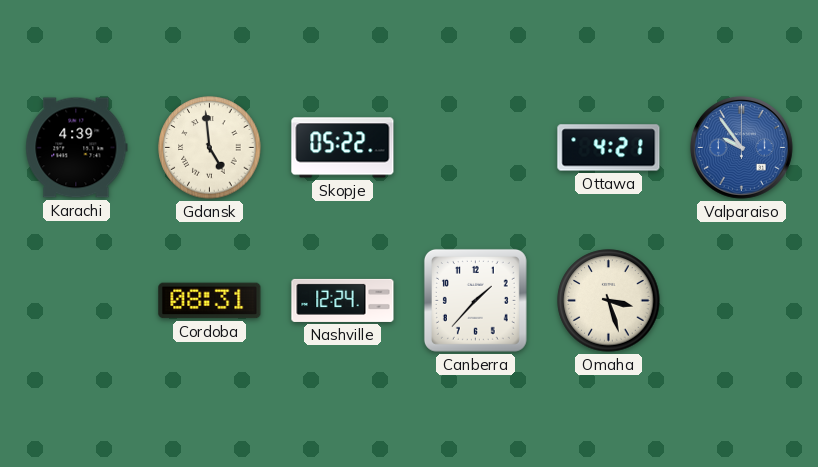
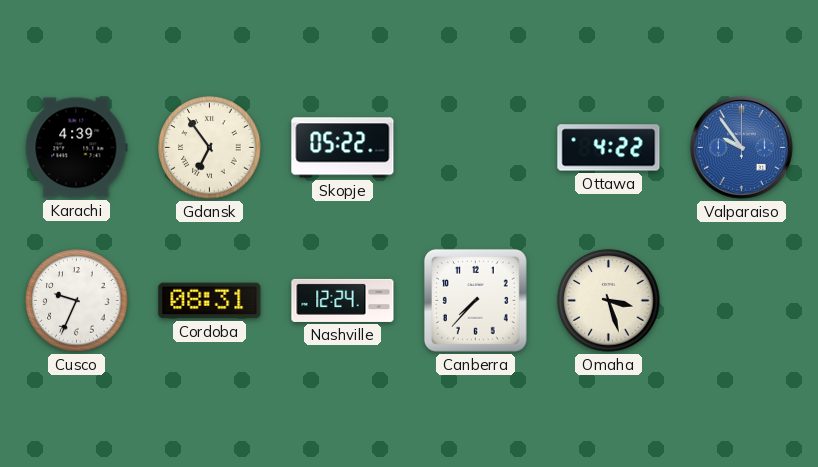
Gdansk: 4:59 -> 6:54
Ottawa: 4:21 -> 4:22
Cusco: none -> 9:34
Canberra: 1:37 -> 7:37
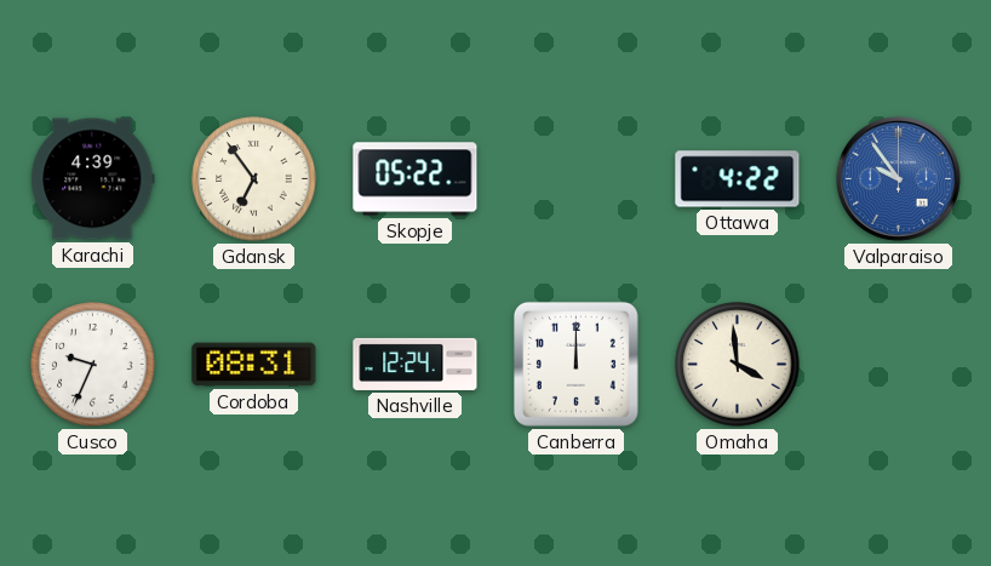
Canberra: 7:37 -> 12:00
Omaha: 3:27 -> 3:59
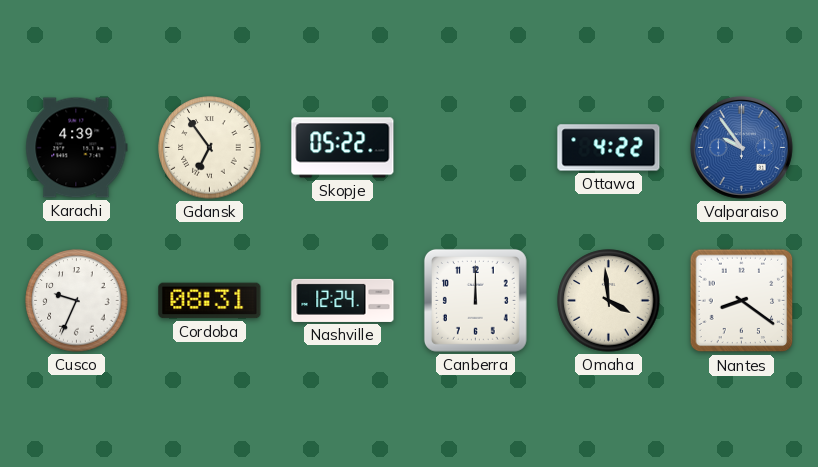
Nantes: none -> 8:21
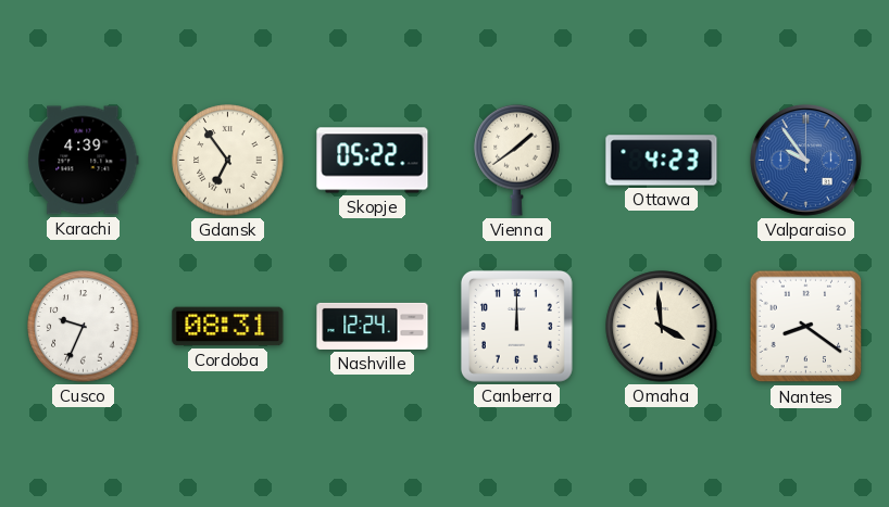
Vienna: none -> 1:39
Ottawa: 4:22 -> 4:23
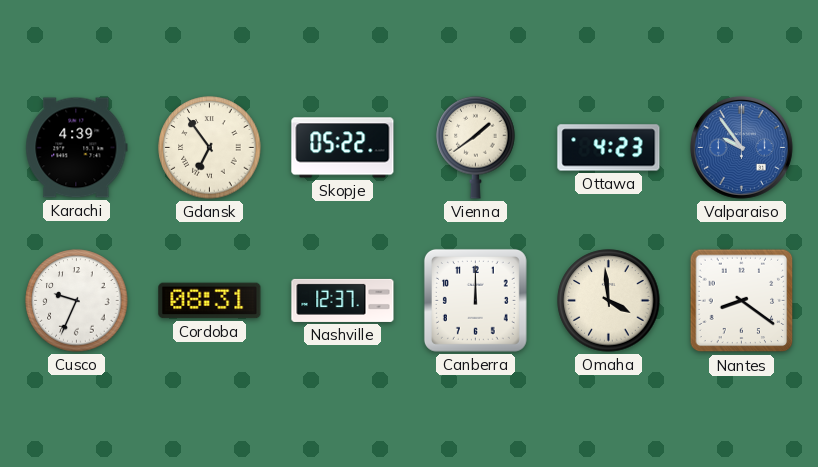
Nashville: 12:24 -> 12:37
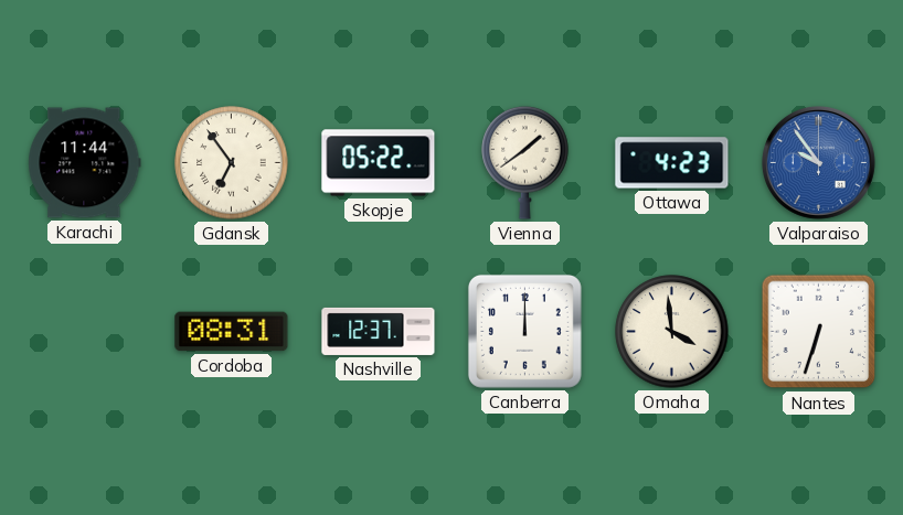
Karachi: 4:39 -> 11:44
Cusco: 9:34 -> none
Nantes: 8:21 -> 6:33
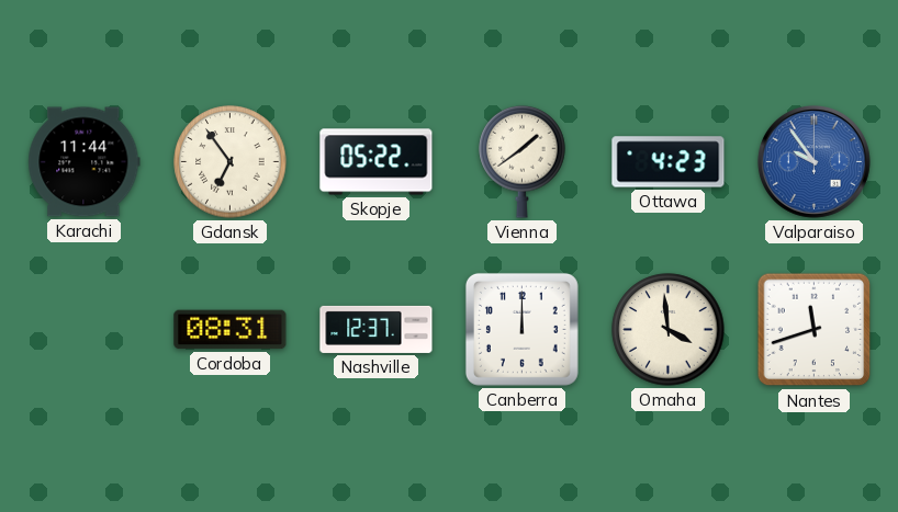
Nantes: 6:33 -> 11:42
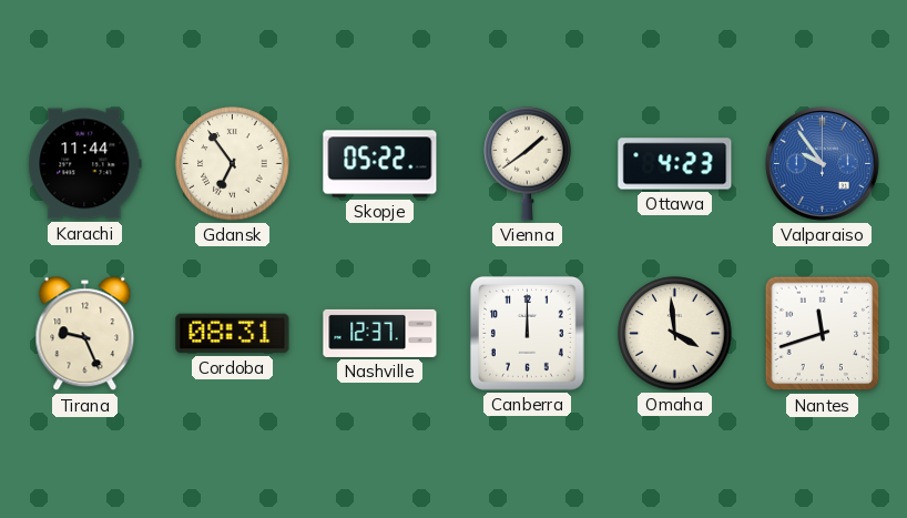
Tirana: none -> 9:26
